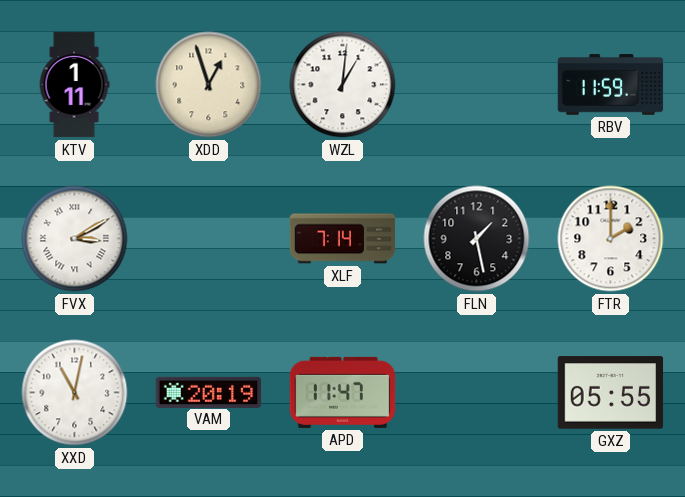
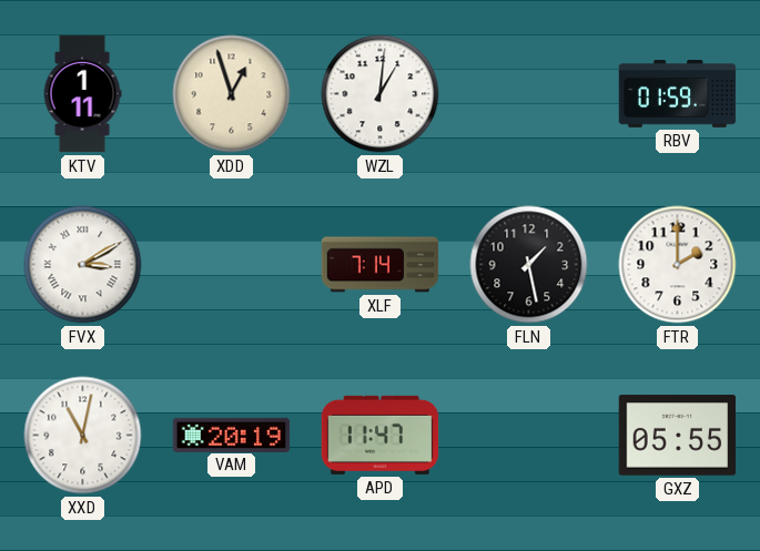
RBV: 11:59 -> 01:59
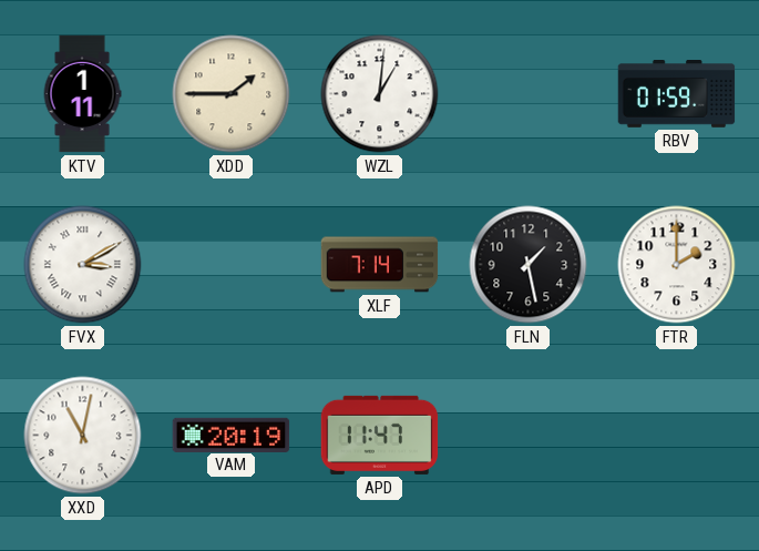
XDD: 12:57 -> 1:45
GXZ: 05:55 -> none
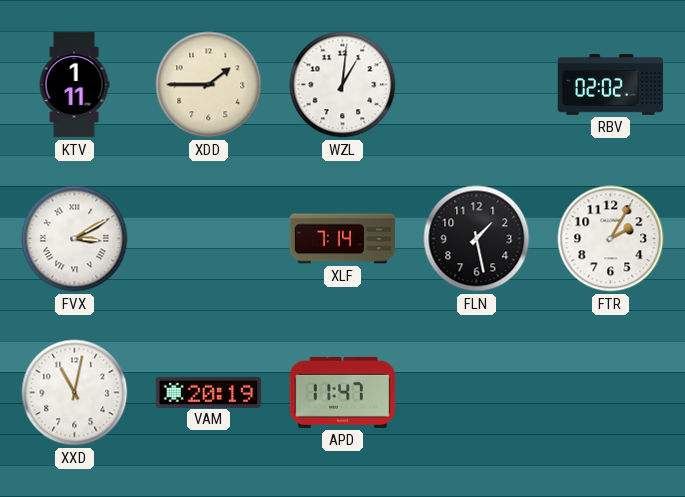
RBV: 01:59 -> 02:02
FTR: 2:00 -> 2:05
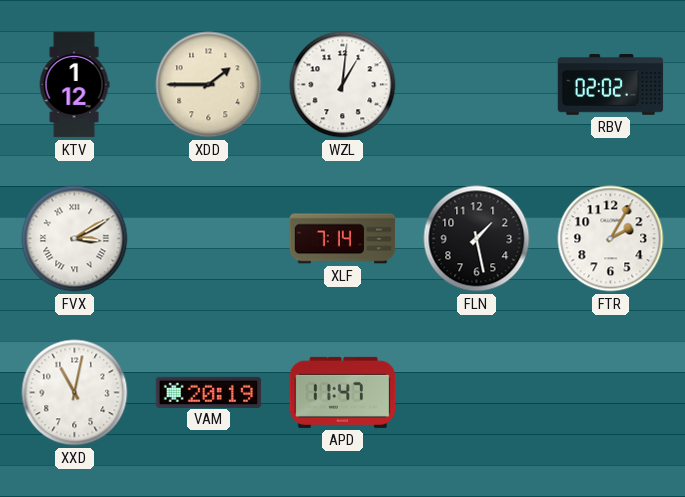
KTV: 1:11 -> 1:12
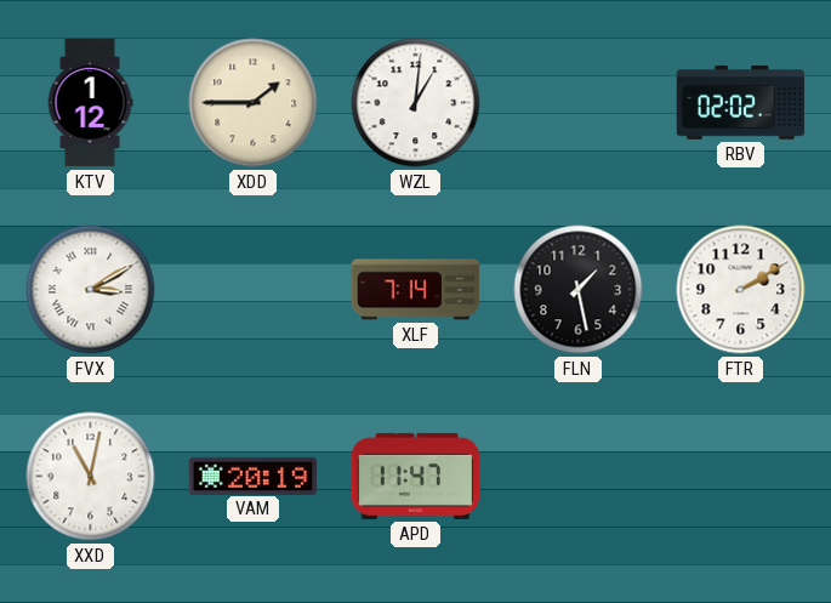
FTR: 2:05 -> 2:10
